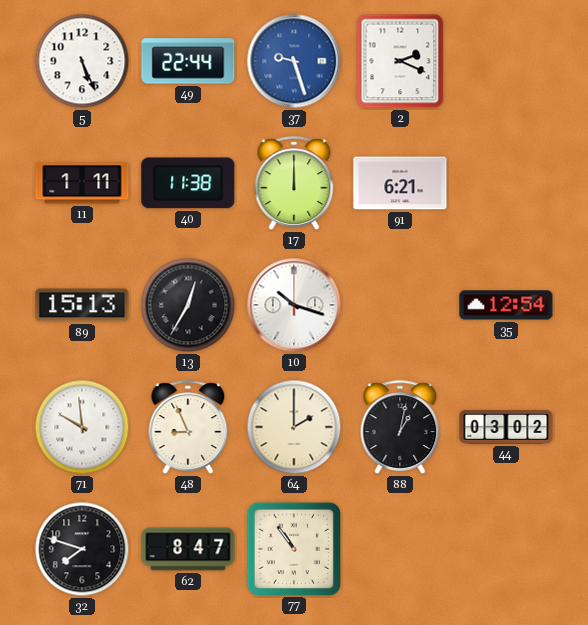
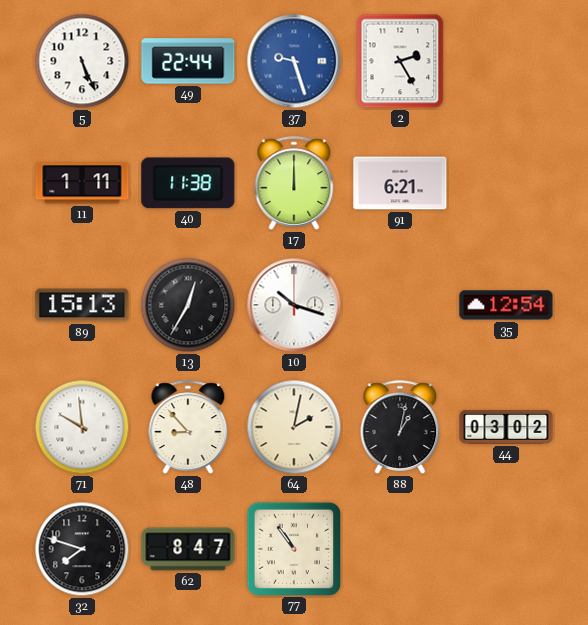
2: 2:19 -> 2:25
48: 8:56 -> 8:53
64: 2:00 -> 2:02
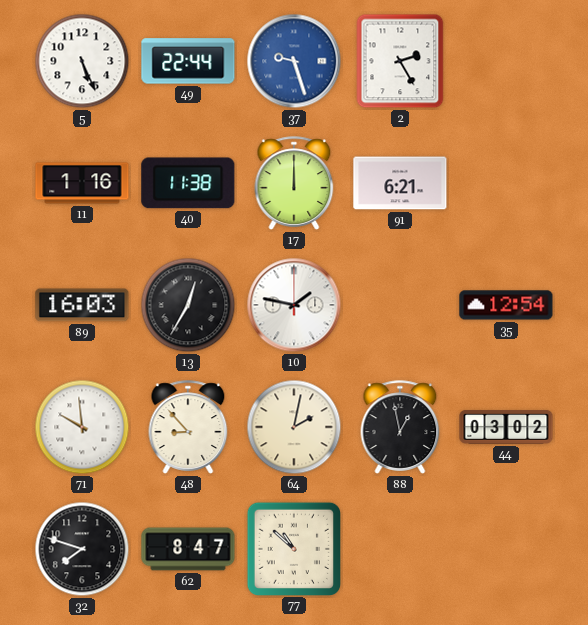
11: 1:11 -> 1:16
89: 15:13 -> 16:03
10: 10:18 -> 1:47
88: 1:02 -> 12:58
77: 10:54 -> 10:52
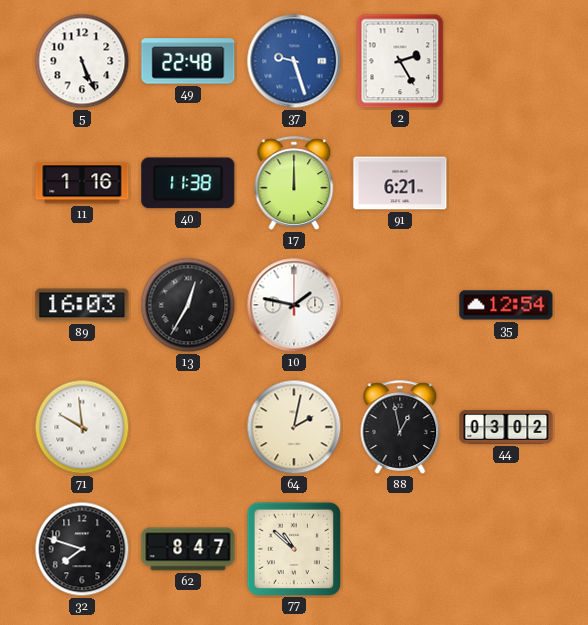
49: 22:44 -> 22:48
48: 8:53 -> none
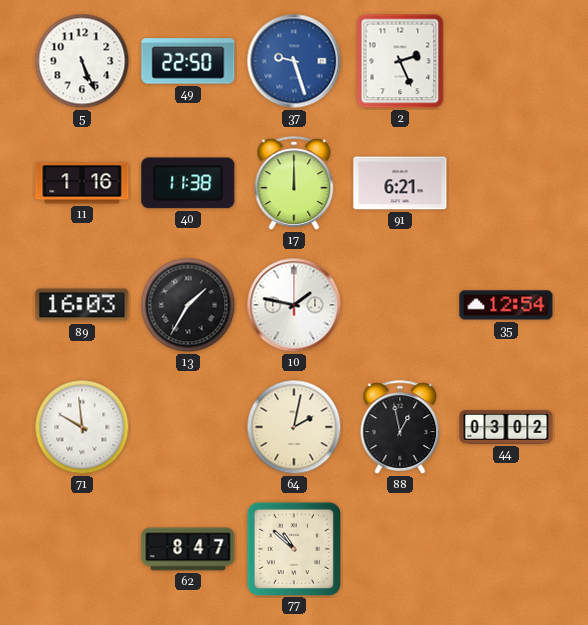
49: 22:48 -> 22:50
2: 2:25 -> 2:26
13: 12:35 -> 1:35
32: 7:48 -> none
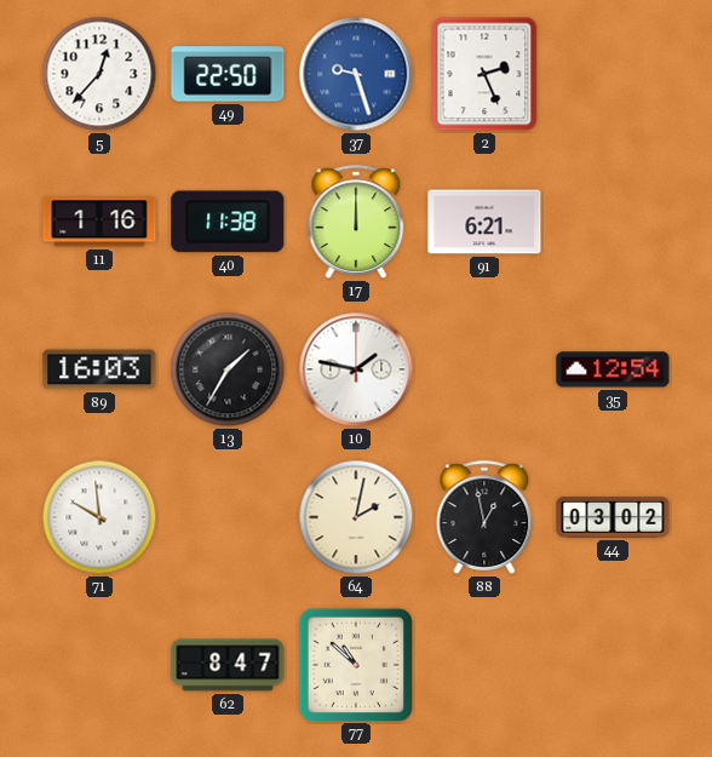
5: 5:26 -> 12:37
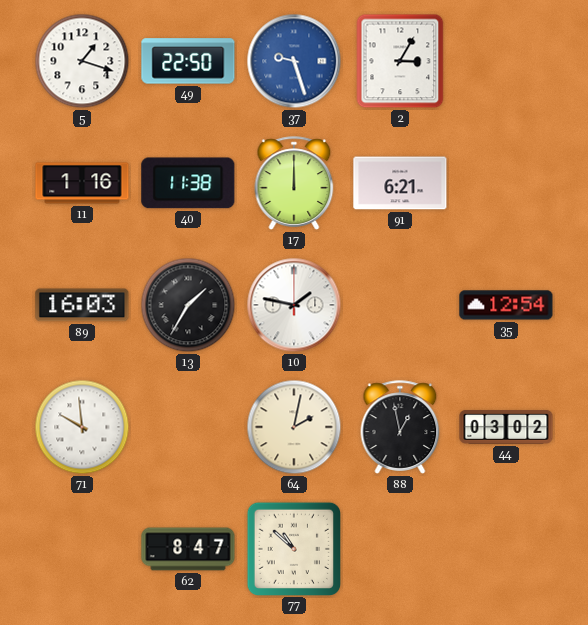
5: 12:37 -> 1:18
2: 2:26 -> 3:05
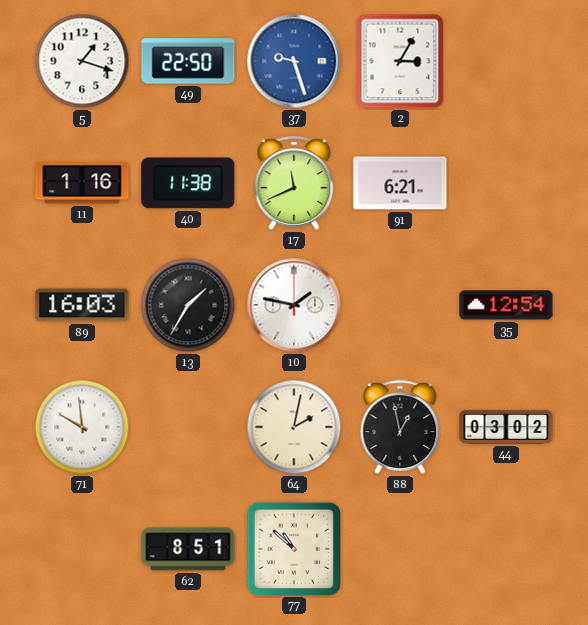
17: 12:00 -> 11:41
62: 8:47 -> 8:51
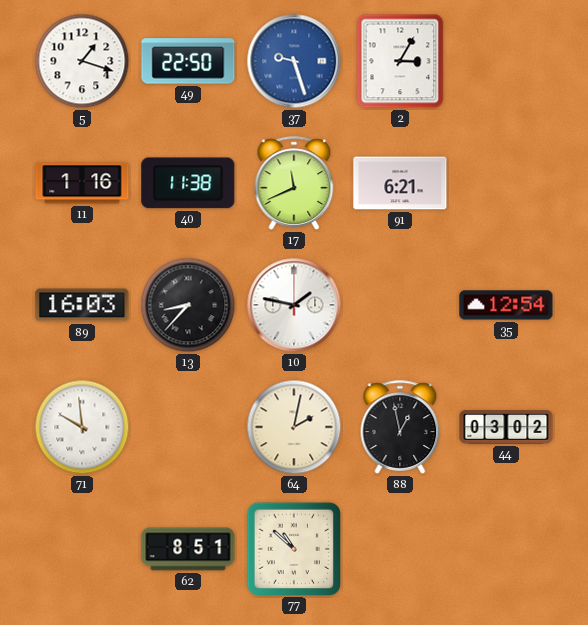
13: 1:35 -> 8:37
